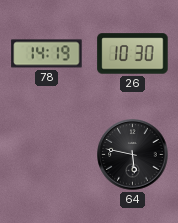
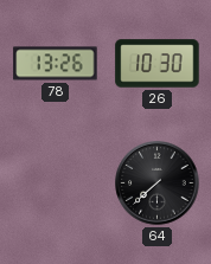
78: 14:19 -> 13:26
64: 5:47 -> 7:38
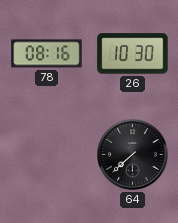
78: 13:26 -> 08:16
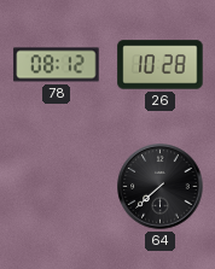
78: 08:16 -> 08:12
26: 10:30 -> 10:28
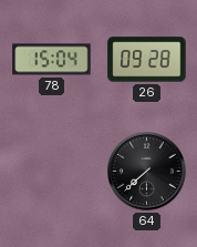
78: 08:12 -> 15:04
26: 10:28 -> 09:28
